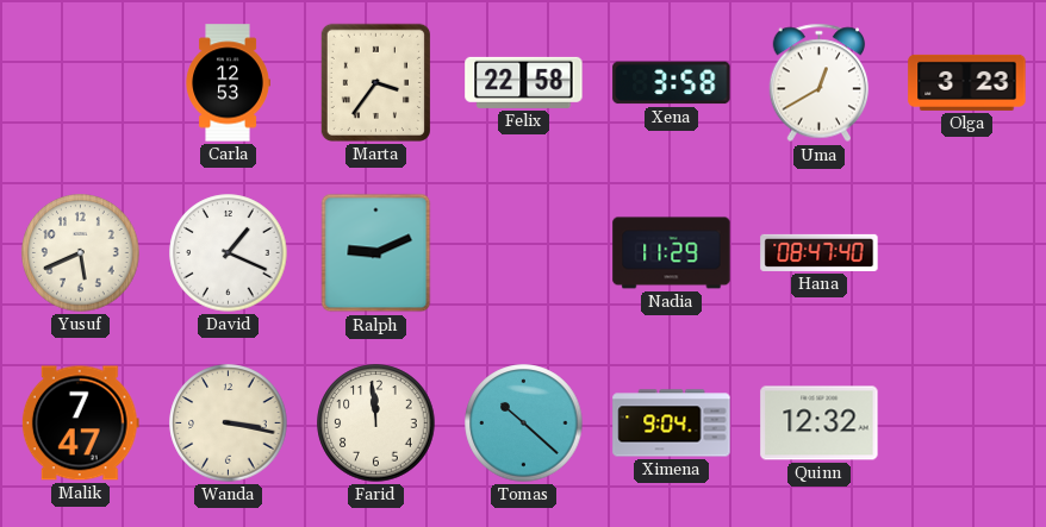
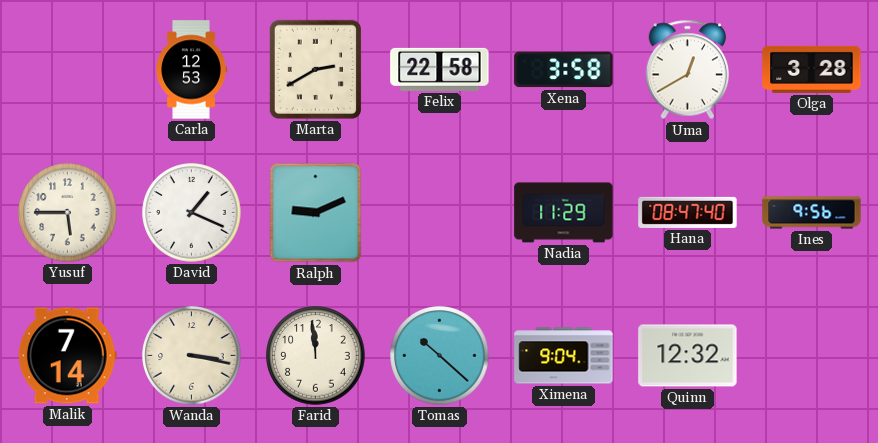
Marta: 3:36 -> 2:40
Olga: 3:23 -> 3:28
Yusuf: 5:41 -> 5:45
Ines: none -> 9:56
Malik: 7:47 -> 7:14
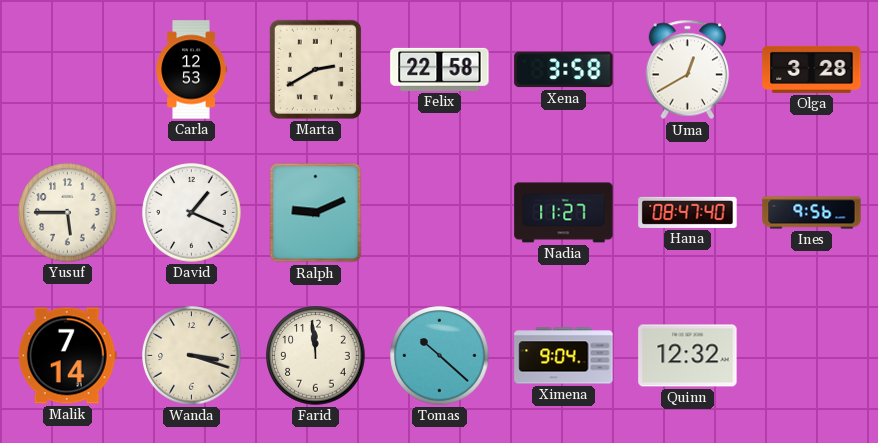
Nadia: 11:29 -> 11:27
Wanda: 3:17 -> 3:18
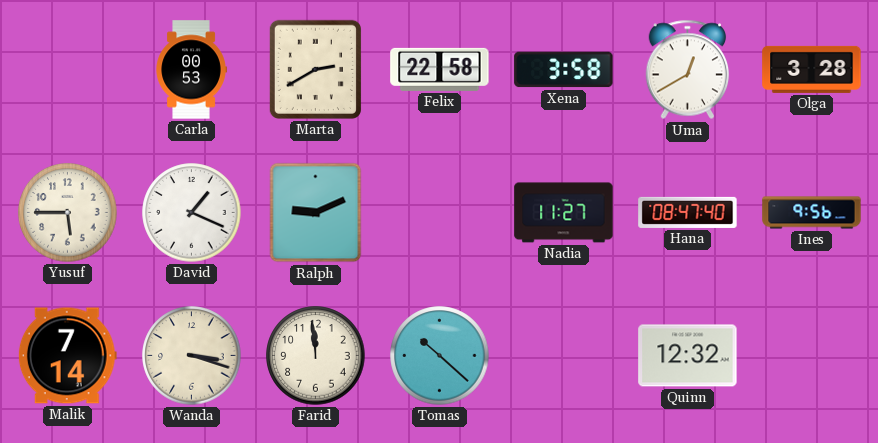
Carla: 12:53 -> 00:53
Ximena: 9:04 -> none
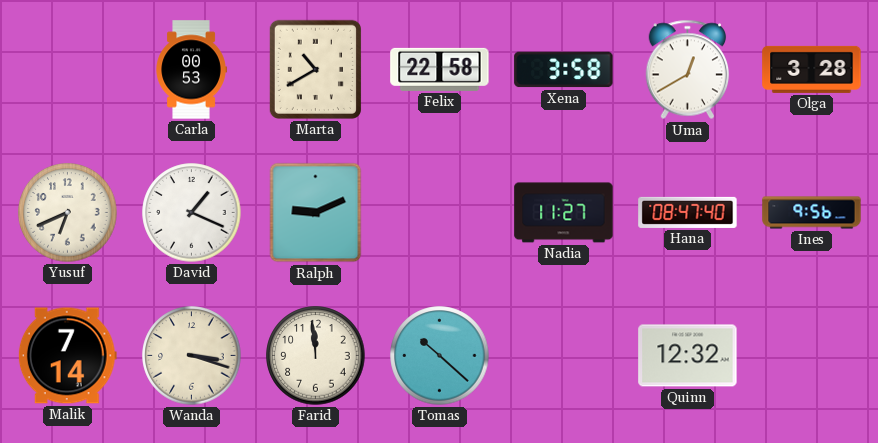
Marta: 2:40 -> 10:40
Yusuf: 5:45 -> 6:41
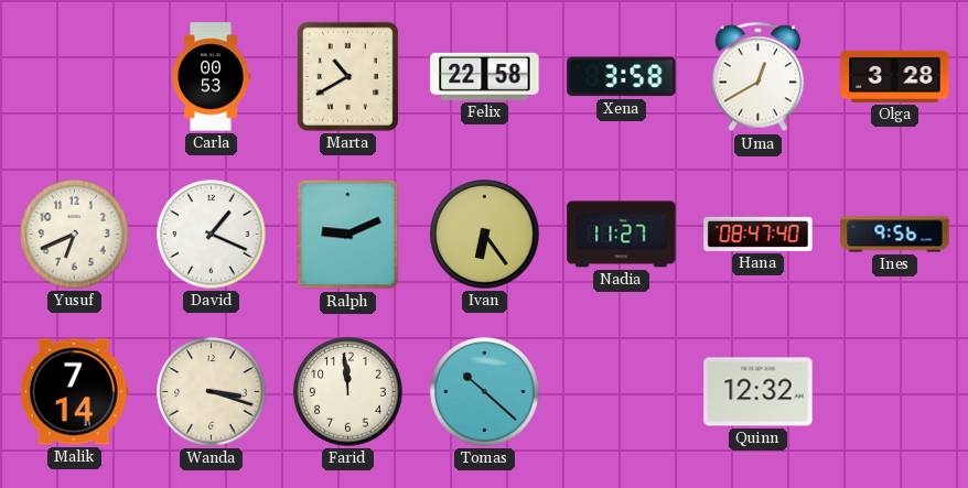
Ivan: none -> 6:24
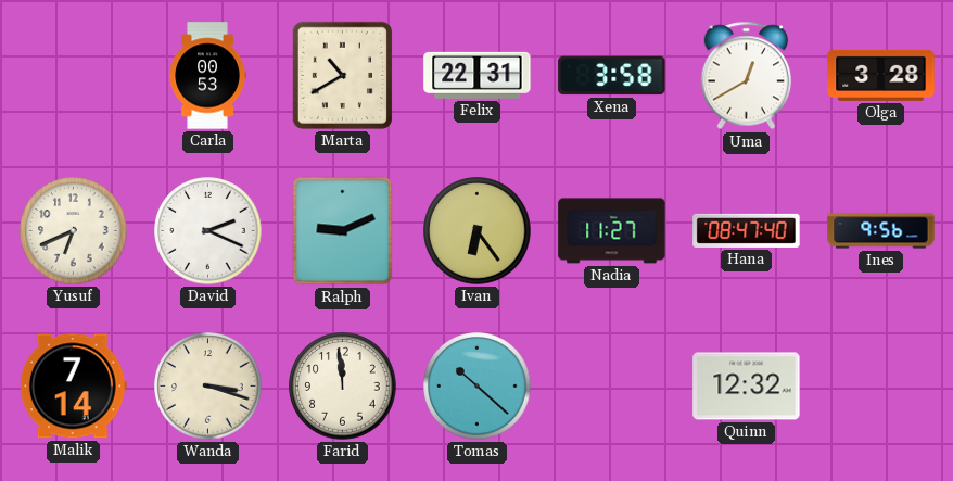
Felix: 22:58 -> 22:31
David: 1:19 -> 2:19
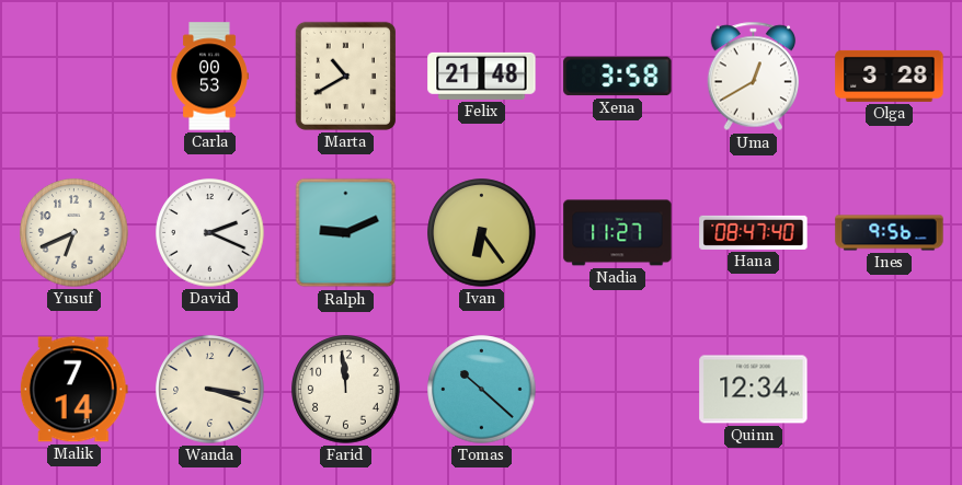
Felix: 22:31 -> 21:48
Quinn: 12:32 -> 12:34
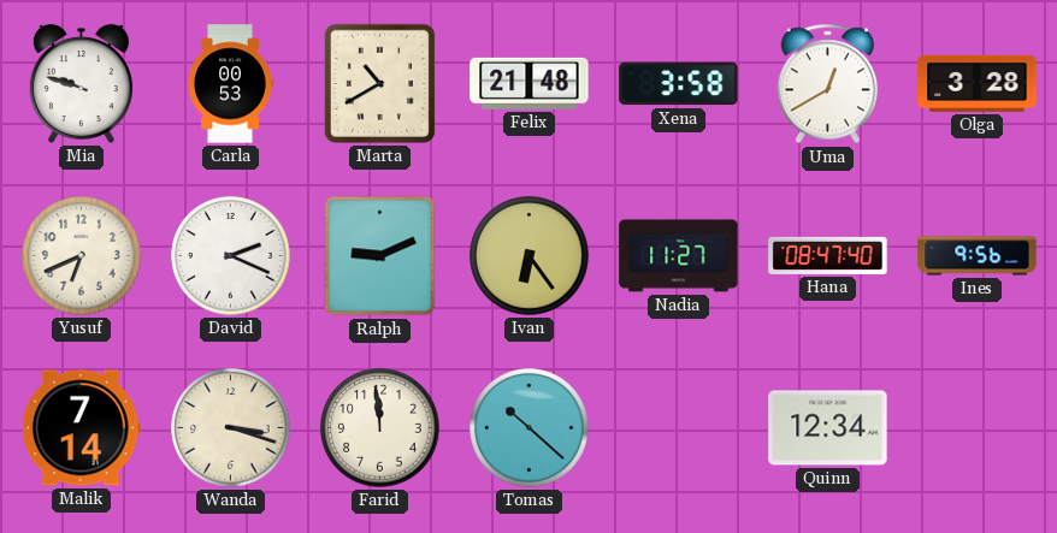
Mia: none -> 9:48
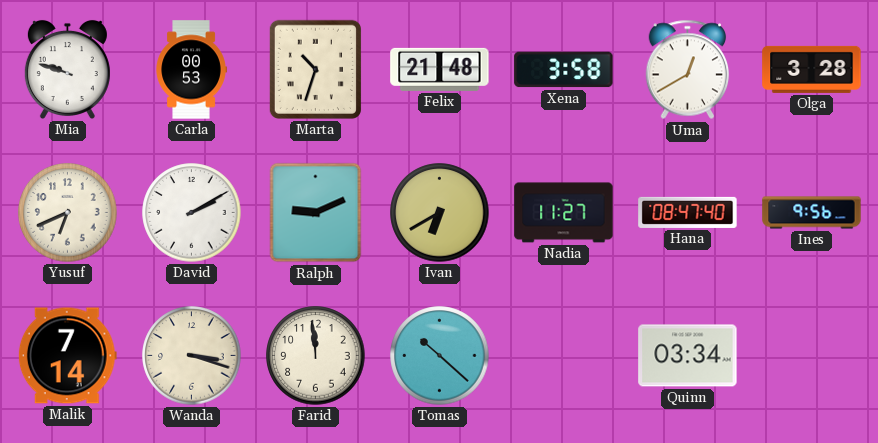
Marta: 10:40 -> 10:33
David: 2:19 -> 2:10
Ivan: 6:24 -> 6:40
Quinn: 12:34 -> 03:34
